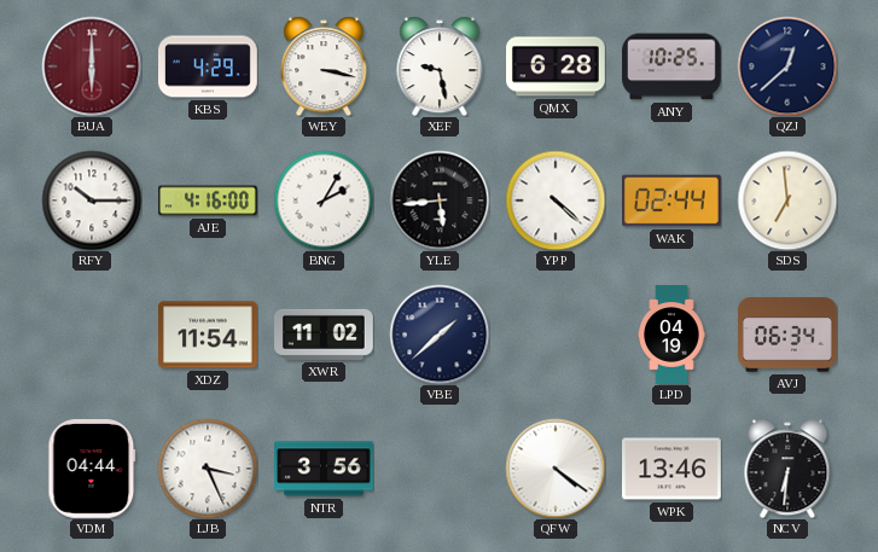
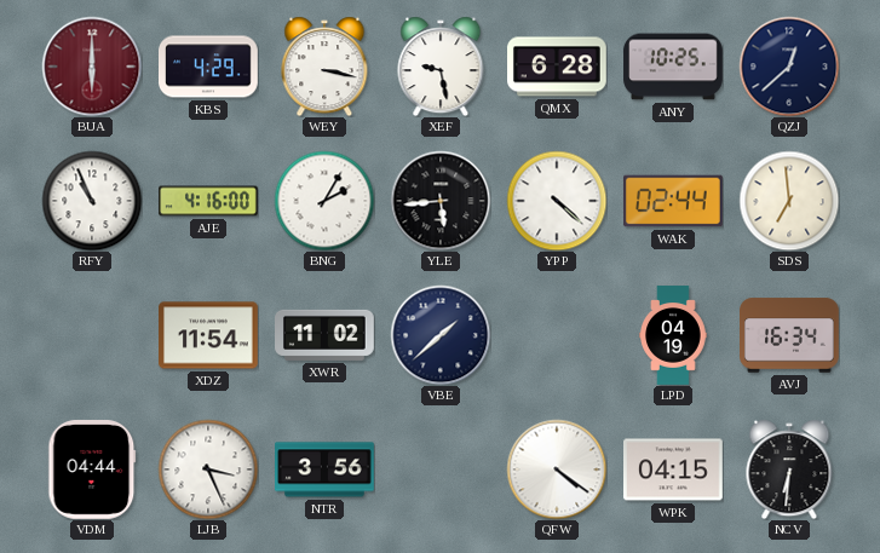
RFY: 10:15 -> 10:56
AVJ: 06:34 -> 16:34
WPK: 13:46 -> 04:15
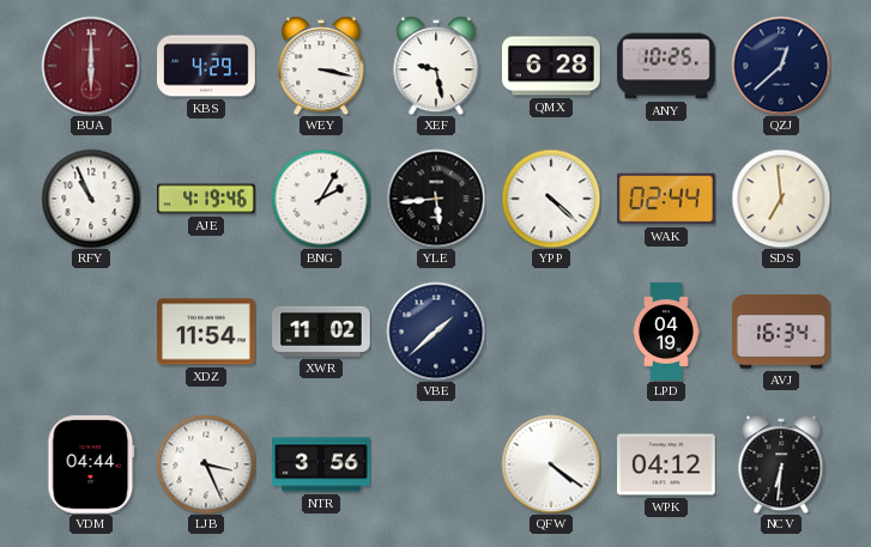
AJE: 4:16 -> 4:19
WPK: 04:15 -> 04:12
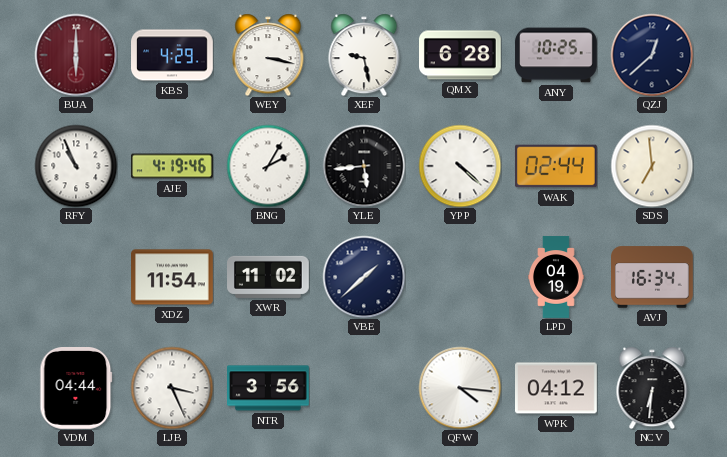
QFW: 4:21 -> 4:16
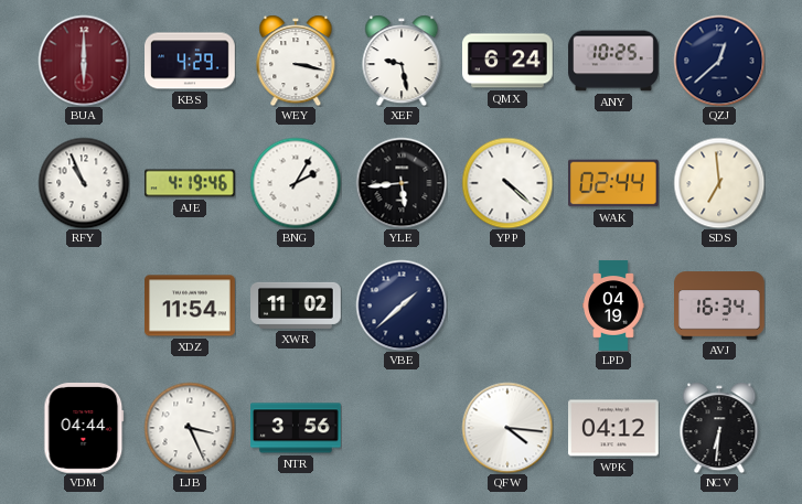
QMX: 6:28 -> 6:24
